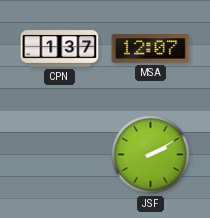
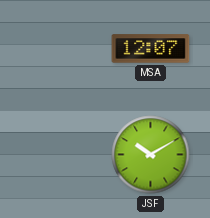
CPN: 1:37 -> none
JSF: 2:10 -> 10:10
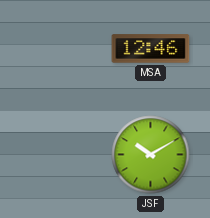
MSA: 12:07 -> 12:46
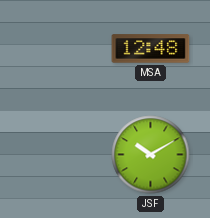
MSA: 12:46 -> 12:48
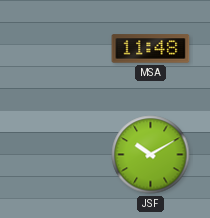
MSA: 12:48 -> 11:48
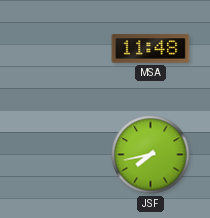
JSF: 10:10 -> 7:43
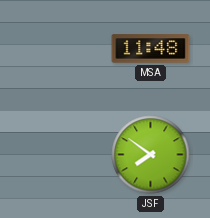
JSF: 7:43 -> 7:51
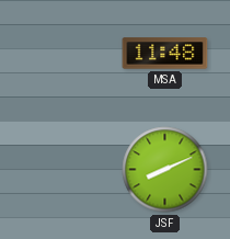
JSF: 7:51 -> 8:11
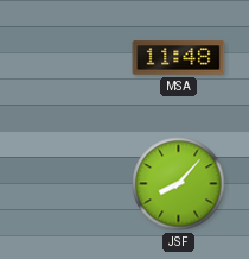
JSF: 8:11 -> 8:07
